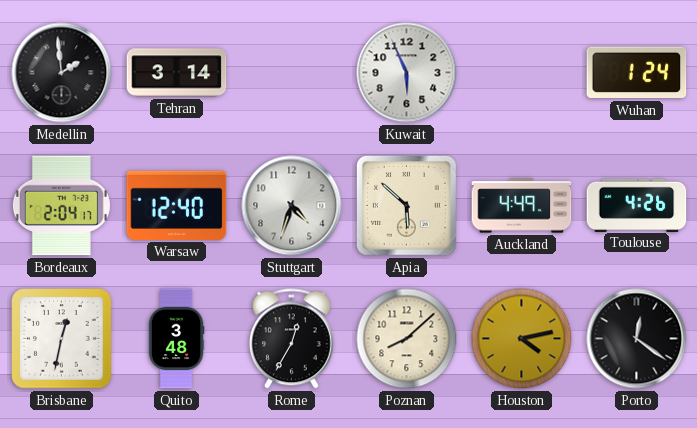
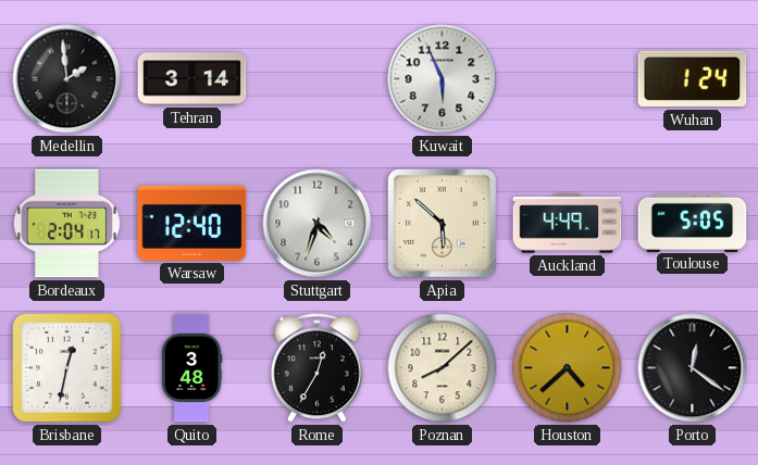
Toulouse: 4:26 -> 5:05
Houston: 4:13 -> 4:38
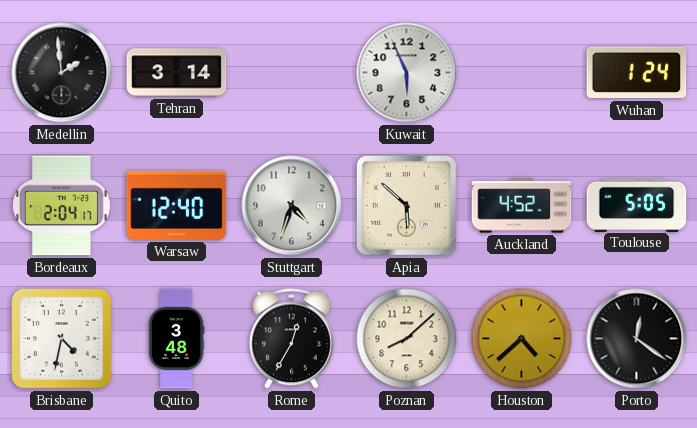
Auckland: 4:49 -> 4:52
Brisbane: 12:32 -> 4:32
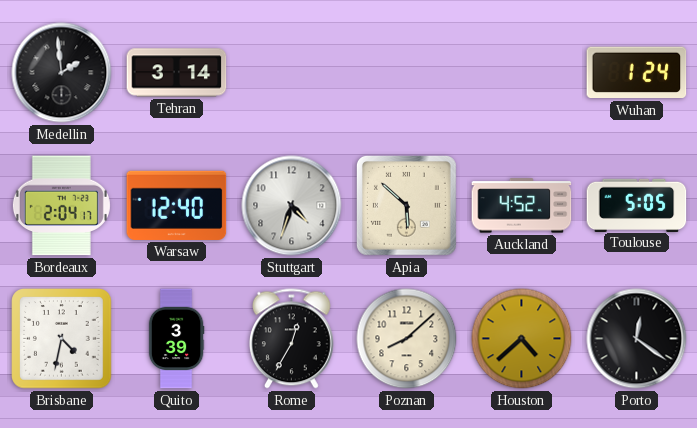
Kuwait: 5:56 -> none
Quito: 3:48 -> 3:39
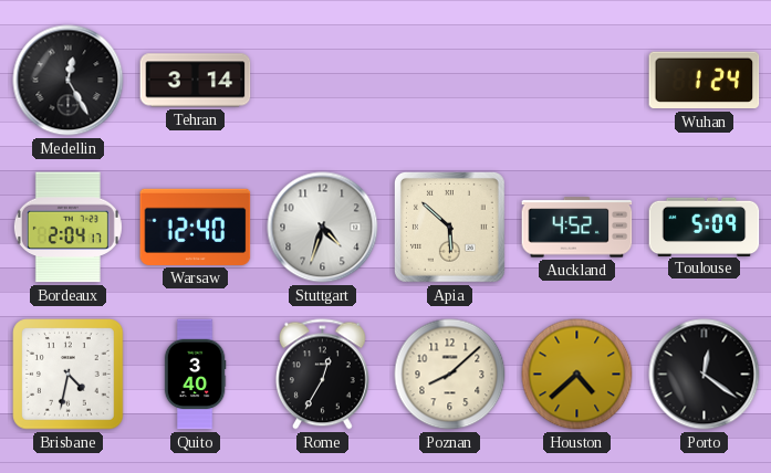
Medellin: 1:59 -> 12:25
Toulouse: 5:05 -> 5:09
Quito: 3:39 -> 3:40
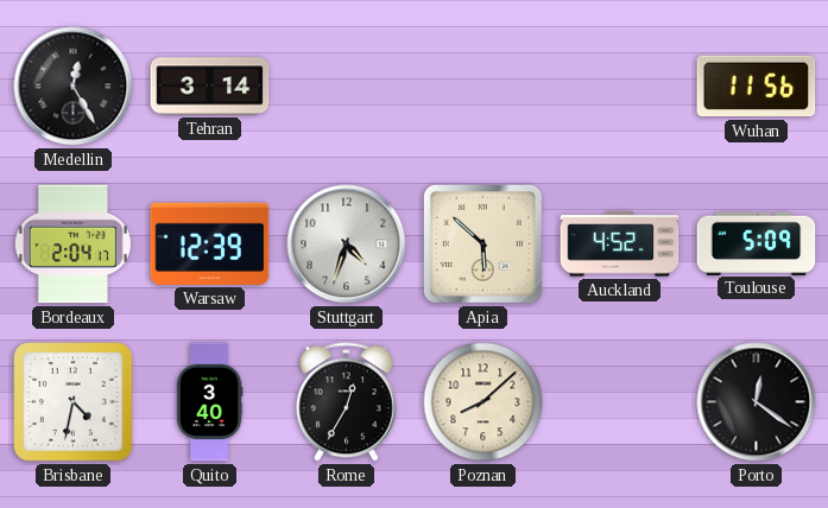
Wuhan: 1:24 -> 11:56
Warsaw: 12:40 -> 12:39
Houston: 4:38 -> none
